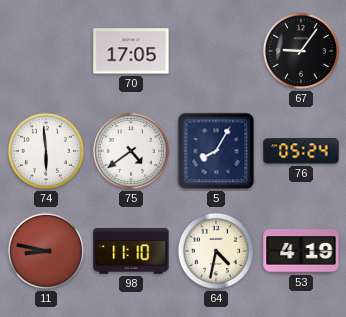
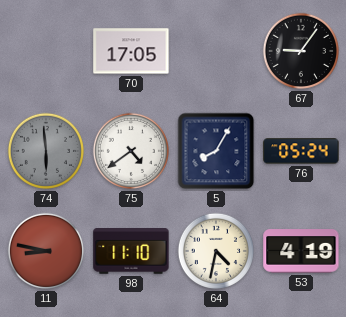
74 dial: white -> grey
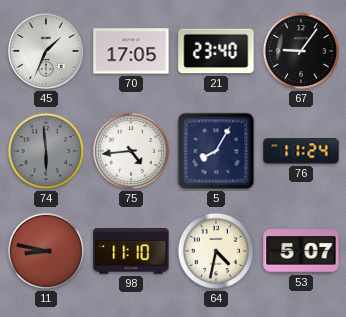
45: none -> 1:34
21: none -> 23:40
75: 4:39 -> 4:44
76: 05:24 -> 11:24
53: 4:19 -> 5:07
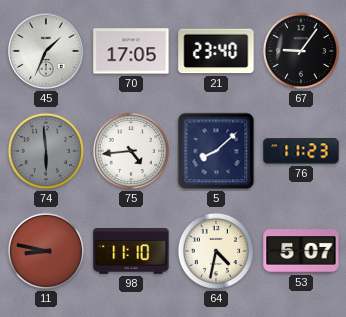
5: 8:05 -> 8:08
76: 11:24 -> 11:23
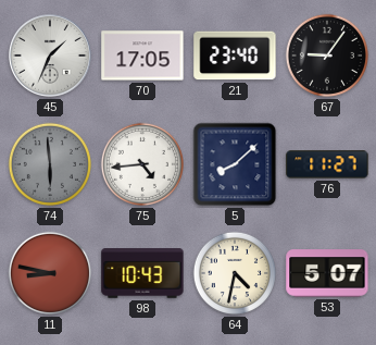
76: 11:23 -> 11:27
98: 11:10 -> 10:43
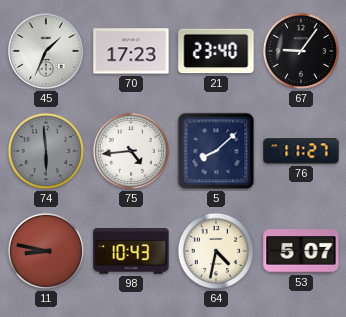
70: 17:05 -> 17:23
